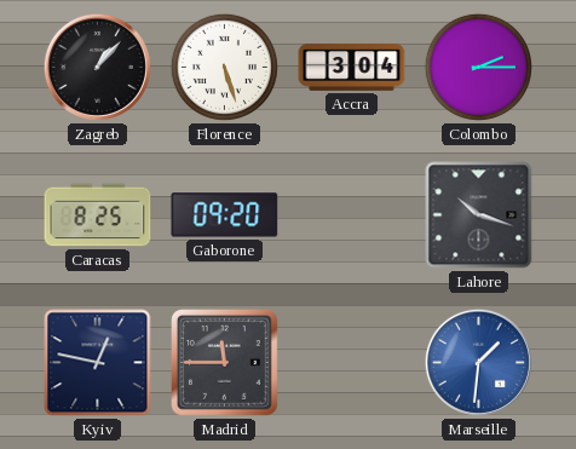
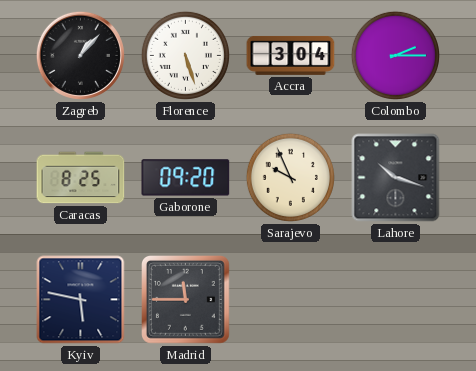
Sarajevo: none -> 9:56
Kyiv: 12:47 -> 5:47
Marseille: 1:31 -> none
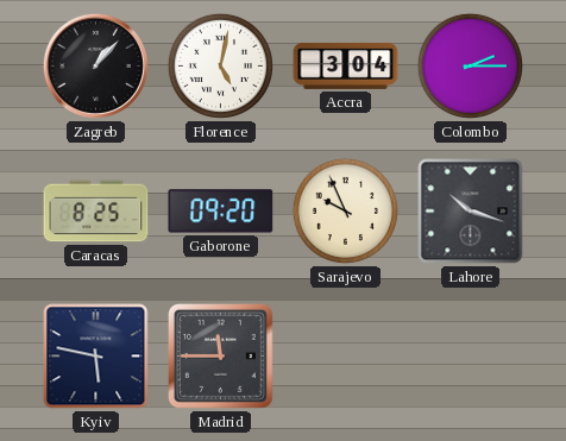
Florence: 5:27 -> 5:02
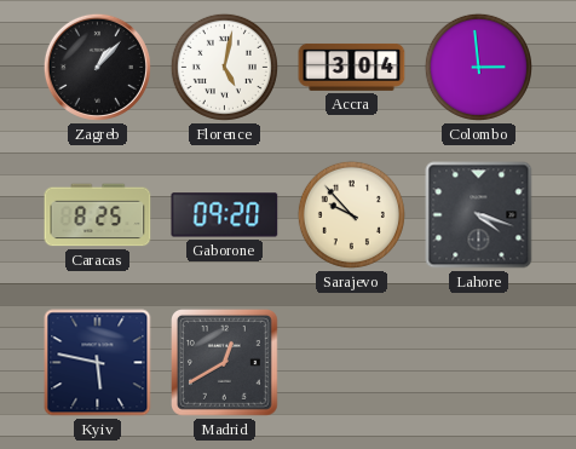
Colombo: 2:15 -> 2:59
Sarajevo: 9:56 -> 9:53
Lahore: 10:18 -> 4:18
Madrid: 11:45 -> 12:40
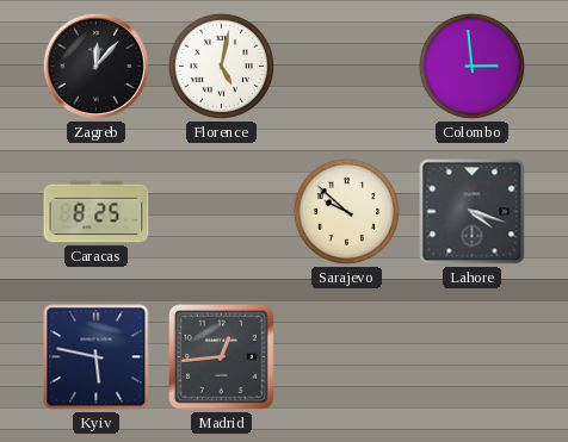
Zagreb: 1:07 -> 12:07
Accra: 3:04 -> none
Gaborone: 09:20 -> none
Sarajevo: 9:53 -> 9:52
Madrid: 12:40 -> 12:44
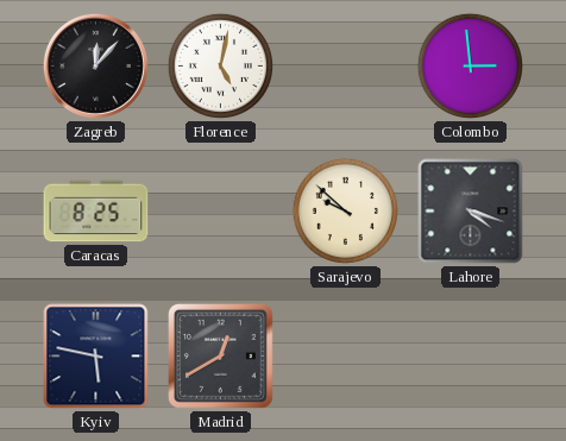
Madrid: 12:44 -> 12:40
